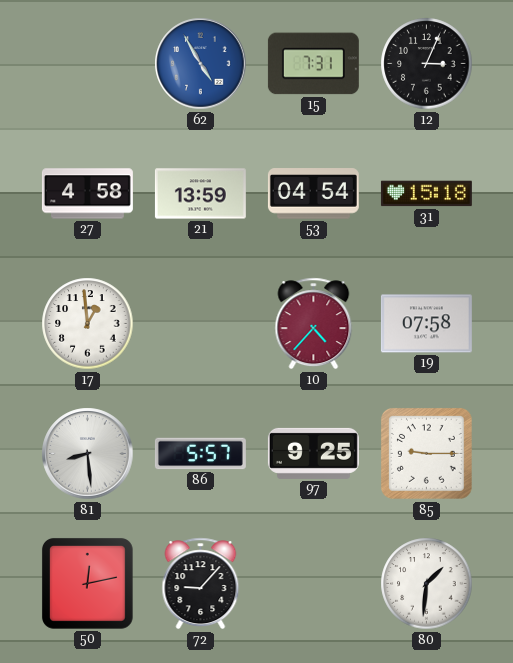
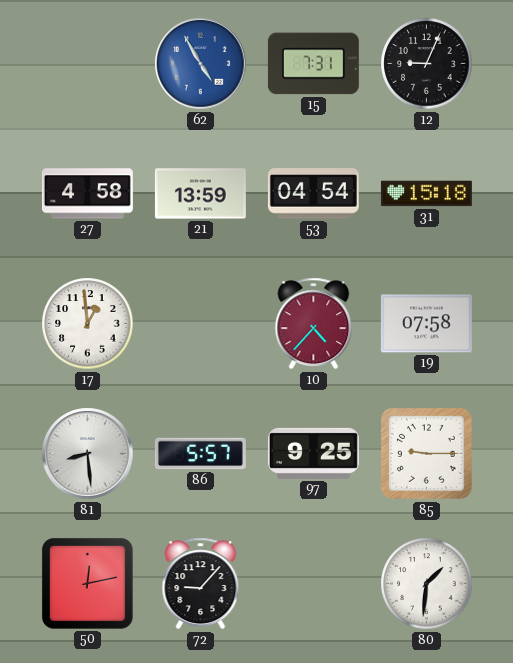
12: 3:04 -> 9:04
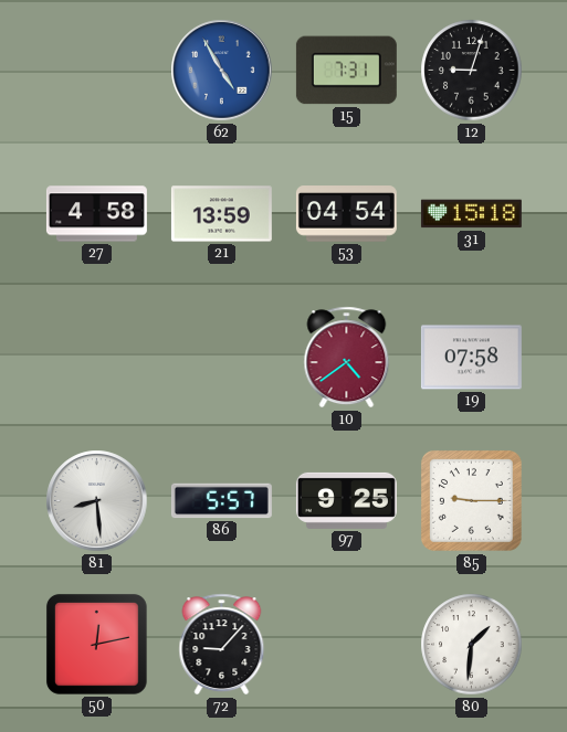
12: 9:04 -> 9:03
17: 12:59 -> none
10: 4:37 -> 4:39
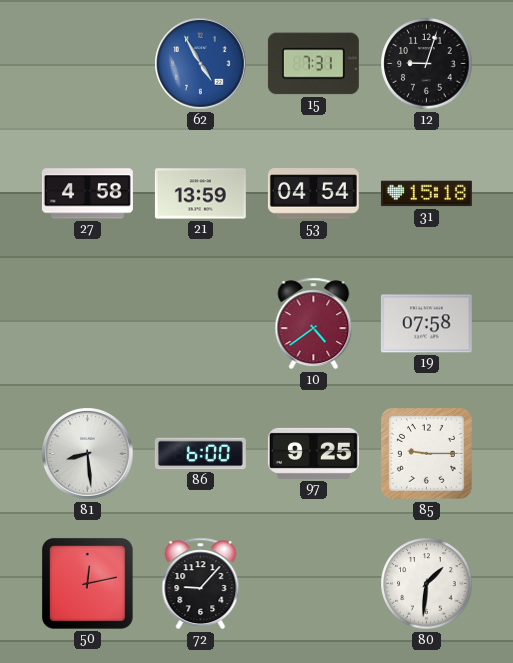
86: 5:57 -> 6:00
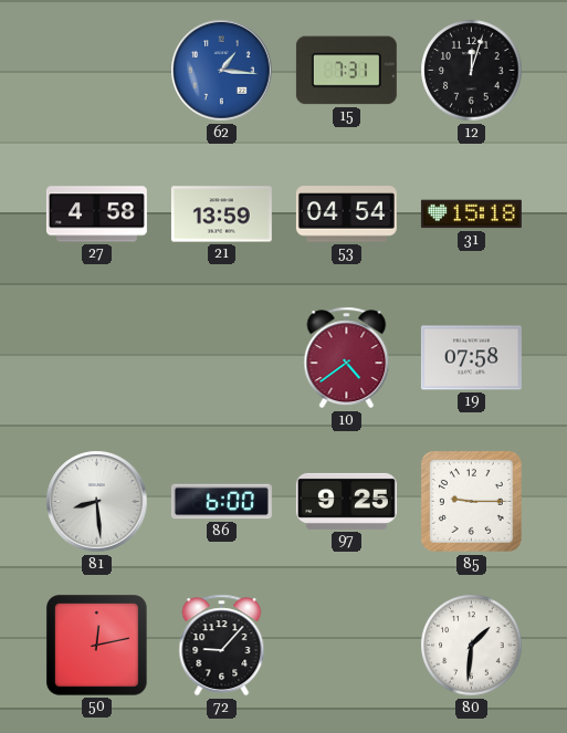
62: 4:55 -> 1:16
12: 9:03 -> 12:03
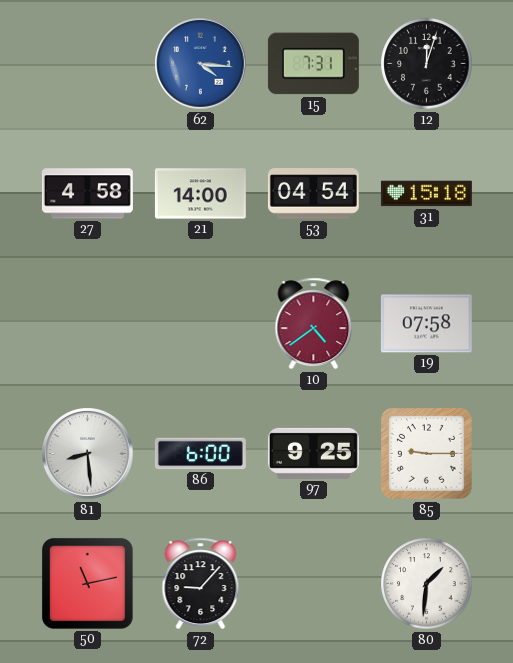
62: 1:16 -> 4:16
21: 13:59 -> 14:00
50: 12:13 -> 11:13
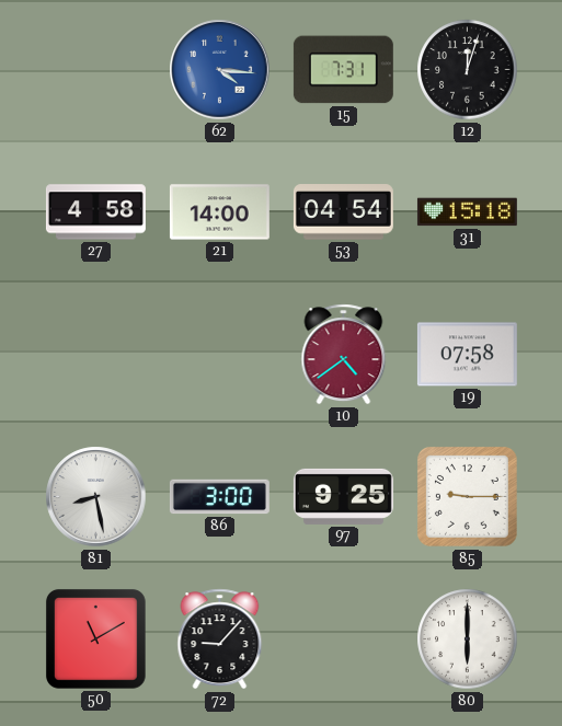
81: 8:29 -> 8:28
86: 6:00 -> 3:00
50: 11:13 -> 11:10
80: 1:31 -> 6:00
